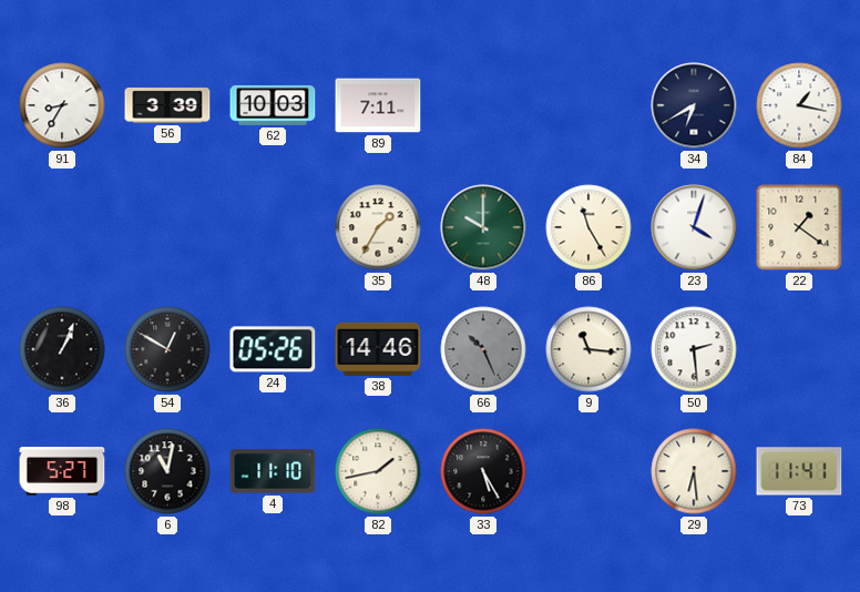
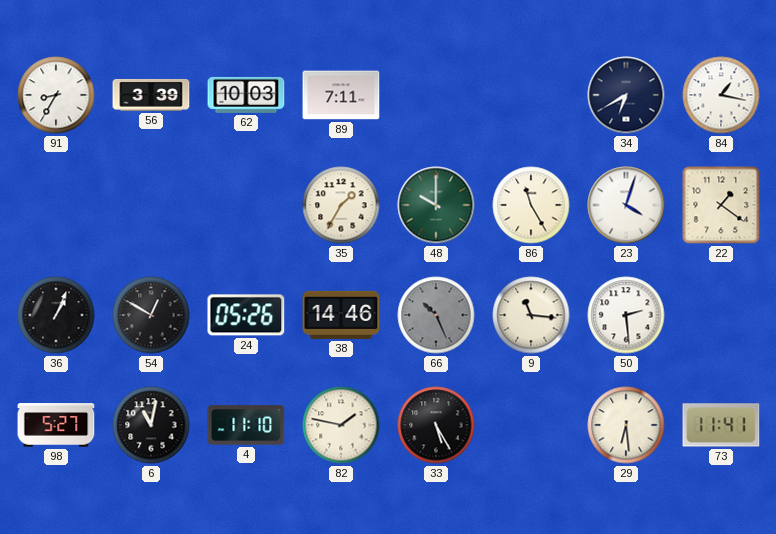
82: 1:43 -> 1:47
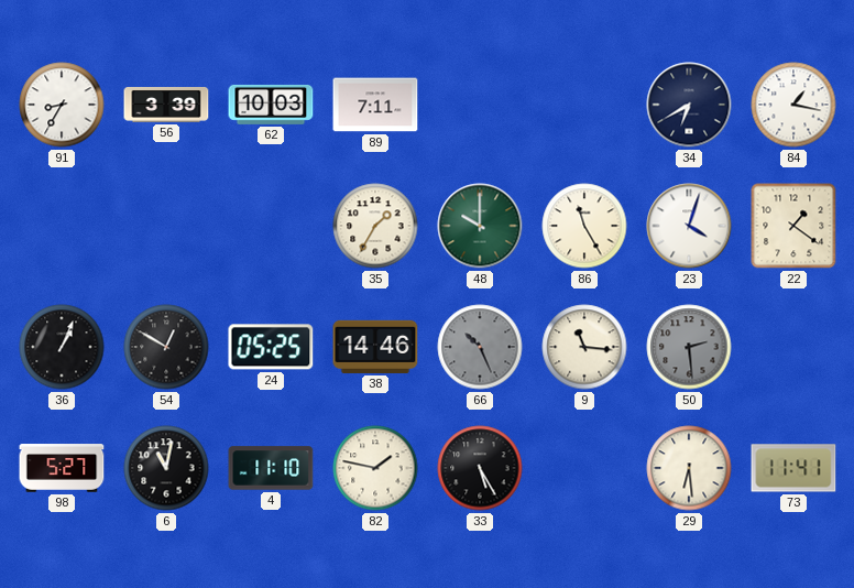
24: 05:26 -> 05:25
50 dial: white -> grey
